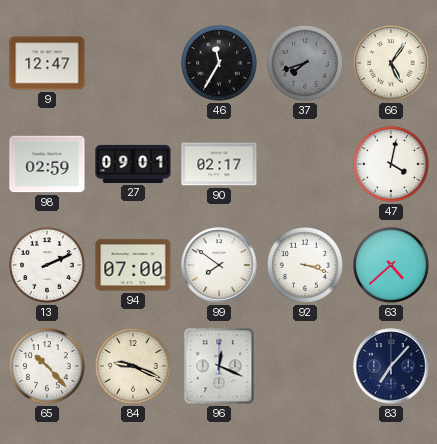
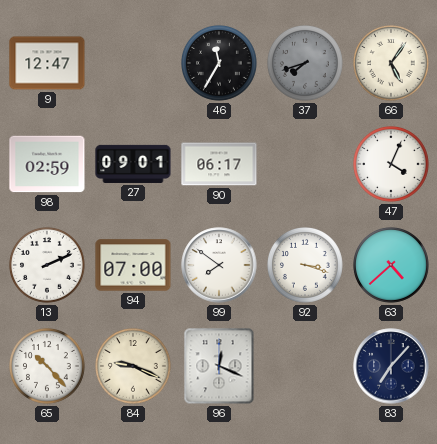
90: 02:17 -> 06:17
47: 4:02 -> 4:04
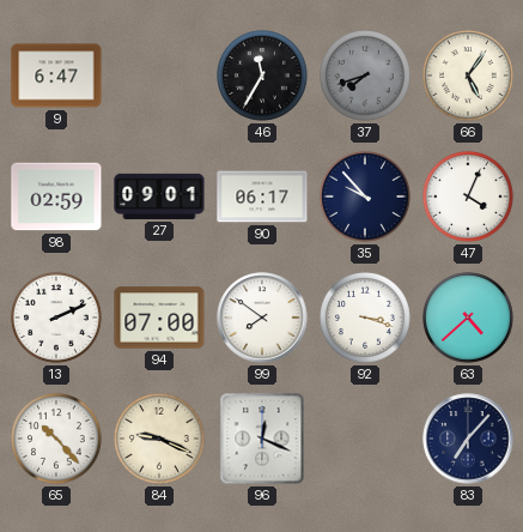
9: 12:47 -> 6:47
35: none -> 9:53
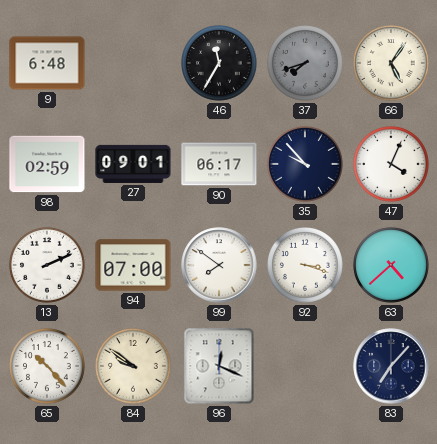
9: 6:47 -> 6:48
84: 9:19 -> 9:51
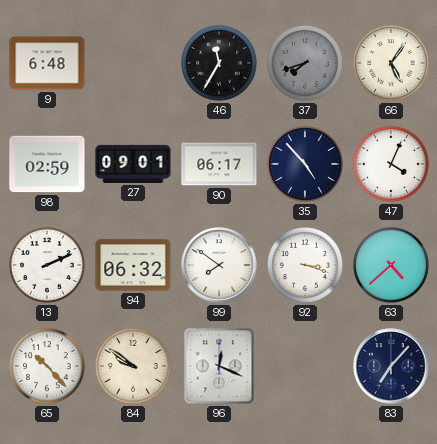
35: 9:53 -> 4:53
94: 07:00 -> 06:32
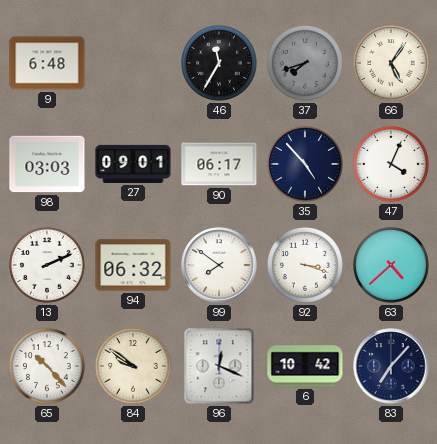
98: 02:59 -> 03:03
6: none -> 10:42
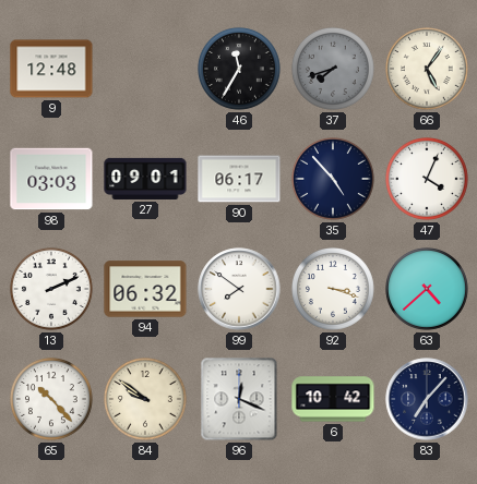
9: 6:48 -> 12:48
